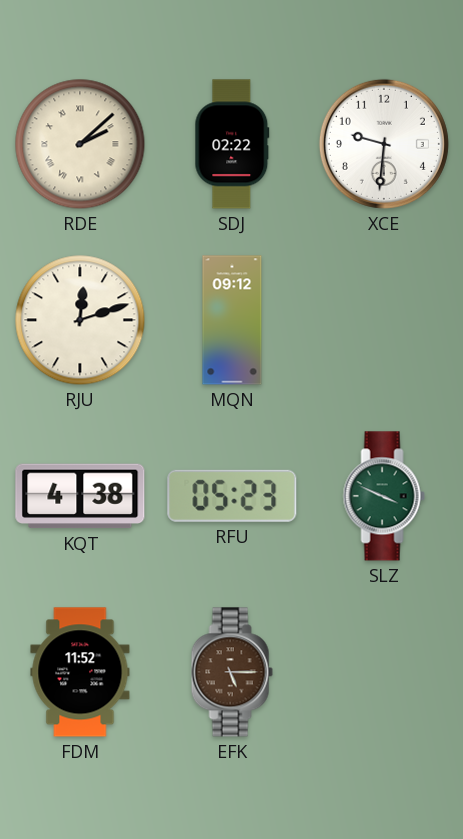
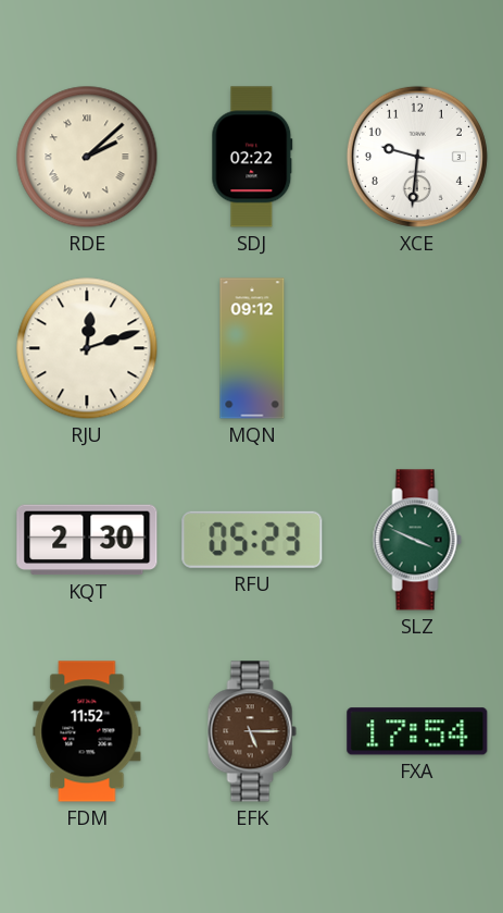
KQT: 4:38 -> 2:30
FXA: none -> 17:54
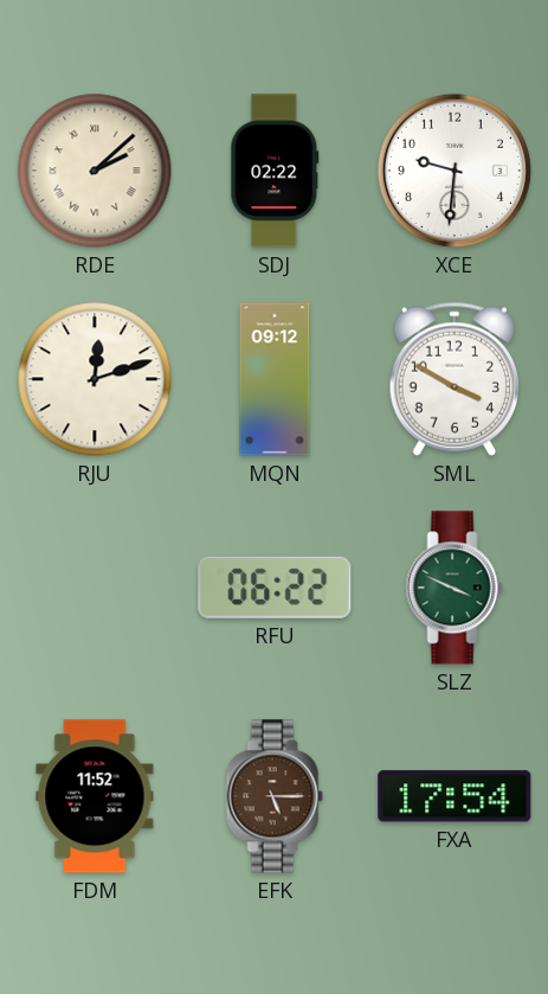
SML: none -> 3:50
KQT: 2:30 -> none
RFU: 05:23 -> 06:22
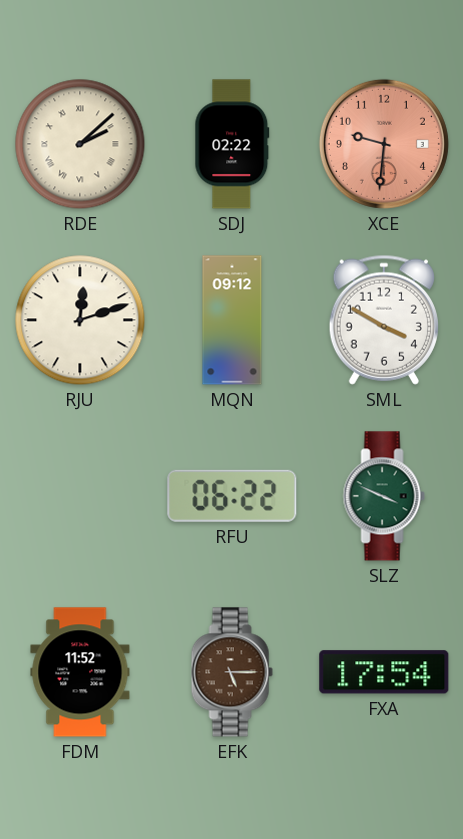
XCE dial: white -> salmon
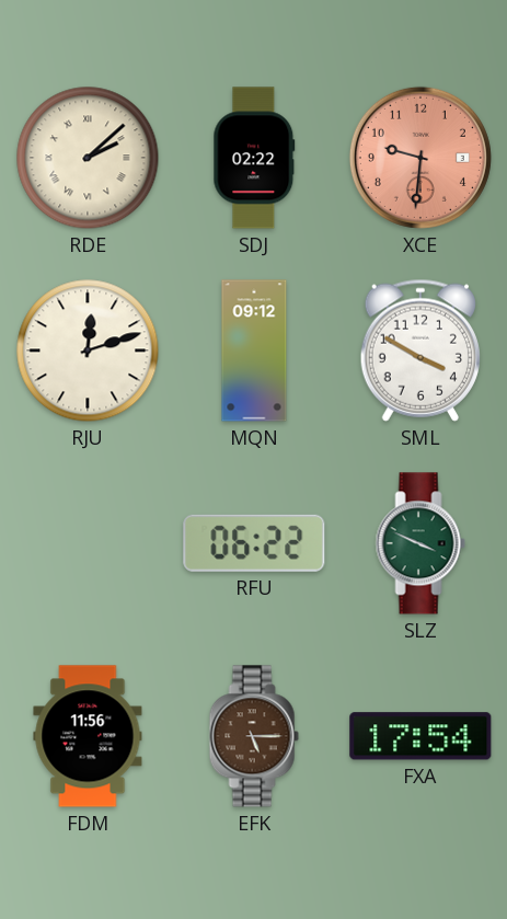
FDM: 11:52 -> 11:56
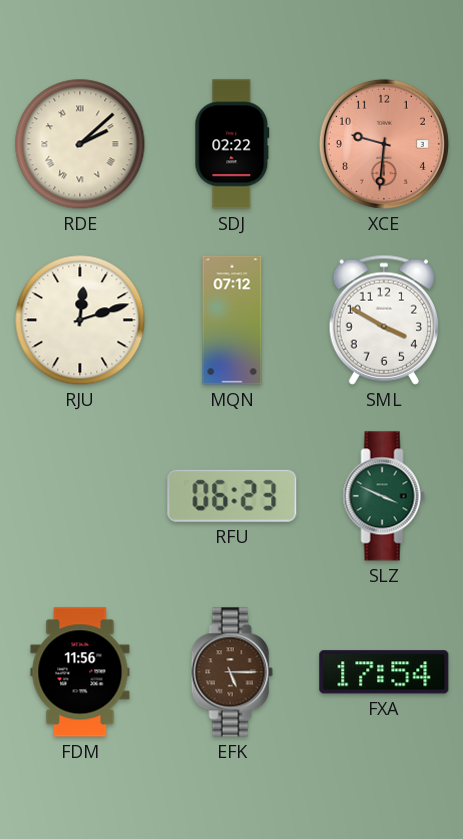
MQN: 09:12 -> 07:12
RFU: 06:22 -> 06:23
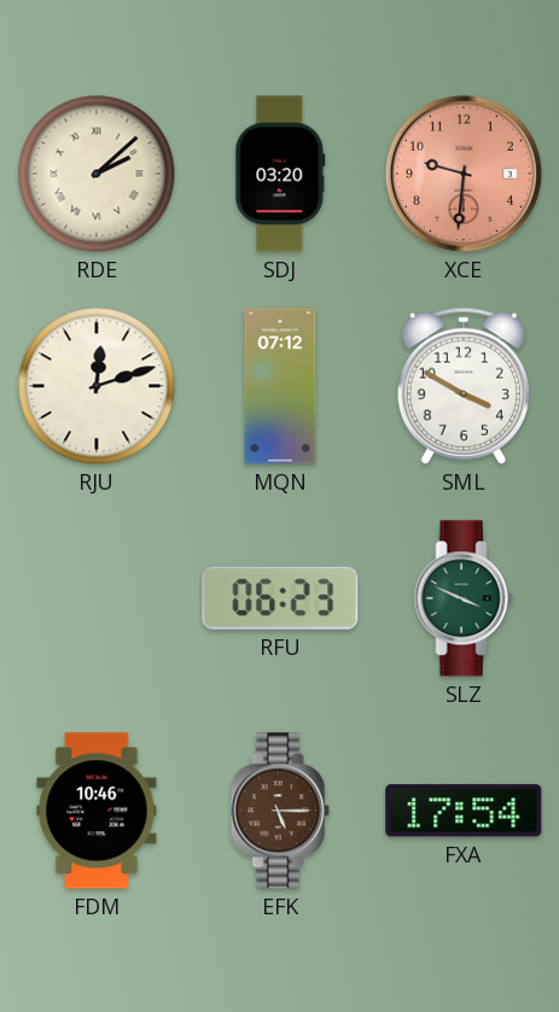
SDJ: 02:22 -> 03:20
FDM: 11:56 -> 10:46
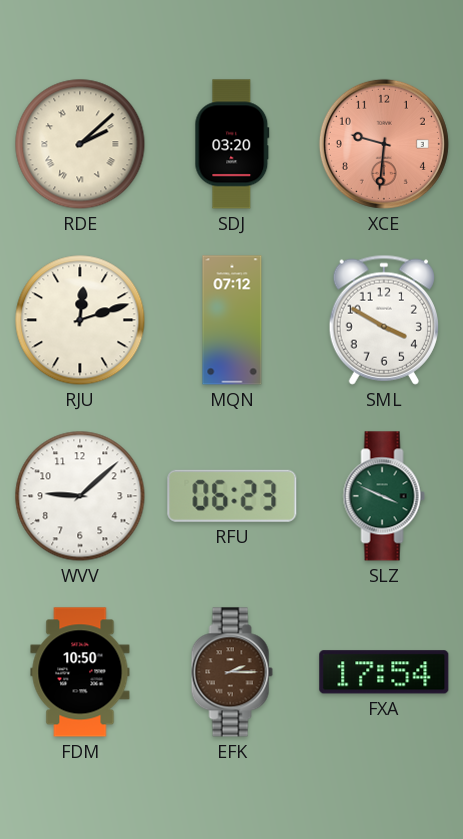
WVV: none -> 9:08
FDM: 10:46 -> 10:50
EFK: 5:15 -> 2:15
